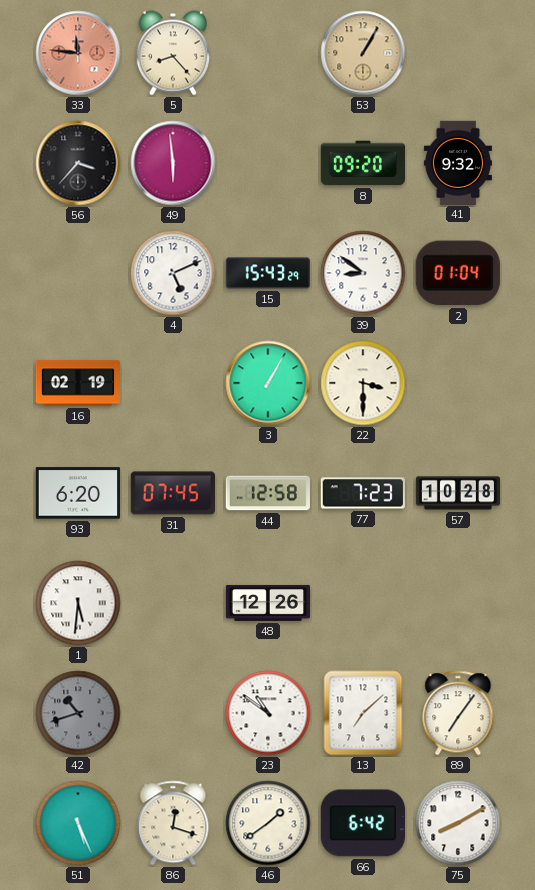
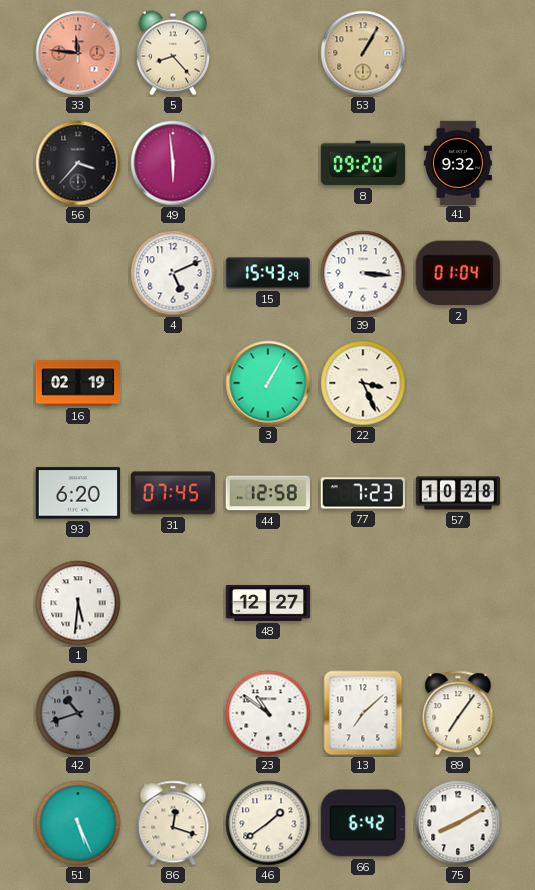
39: 8:51 -> 3:16
22: 3:30 -> 3:26
48: 12:26 -> 12:27
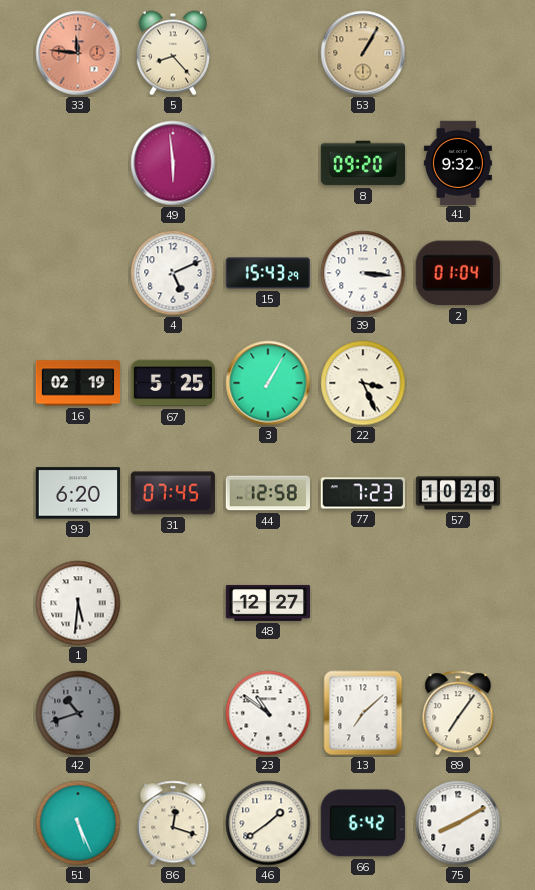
56: 3:37 -> none
67: none -> 5:25
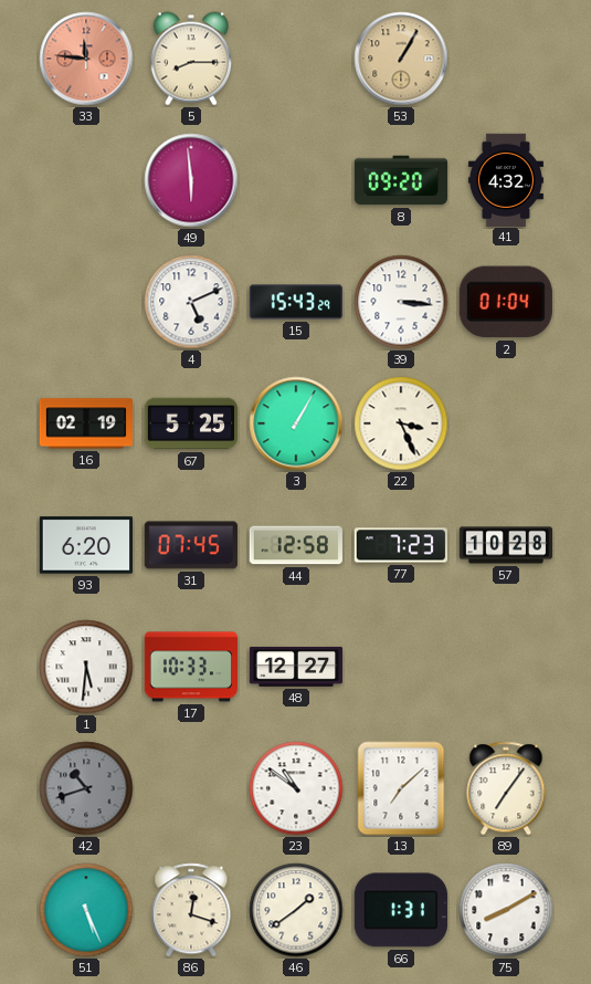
5: 8:23 -> 8:15
41: 9:32 -> 4:32
17: none -> 10:33
66: 6:42 -> 1:31
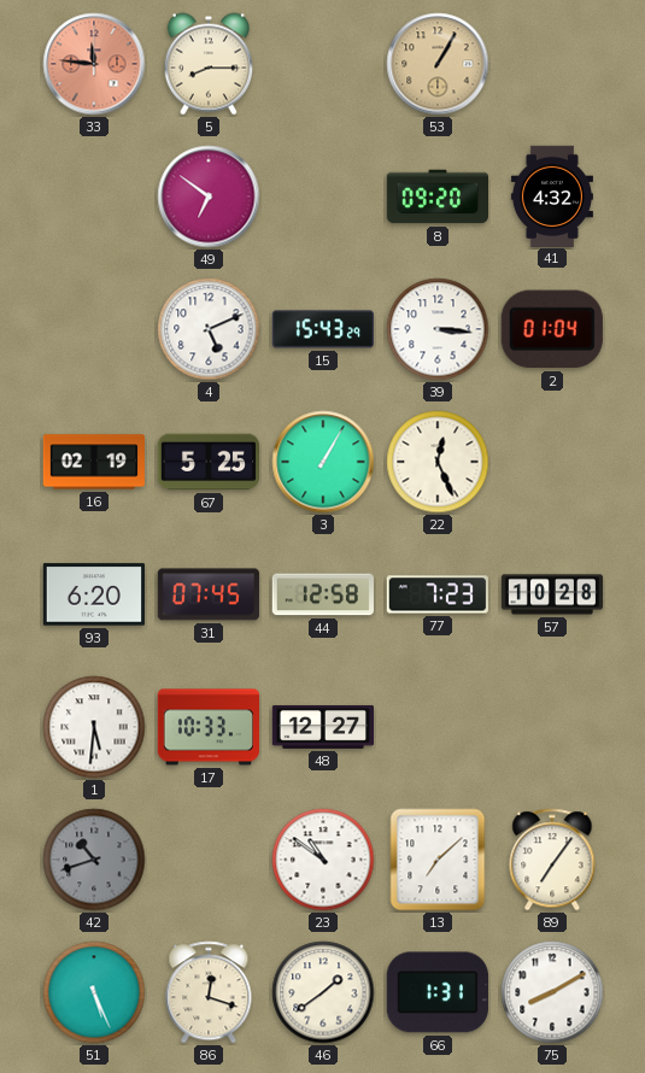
49: 5:59 -> 6:51
22: 3:26 -> 12:26
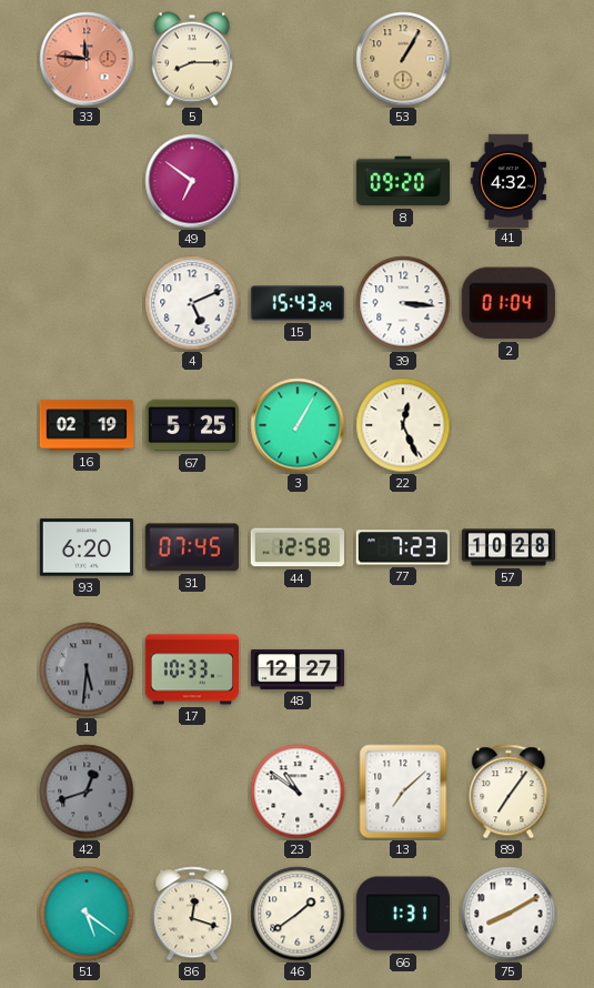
1 dial: white -> grey
42: 10:42 -> 12:42
51: 5:26 -> 5:21
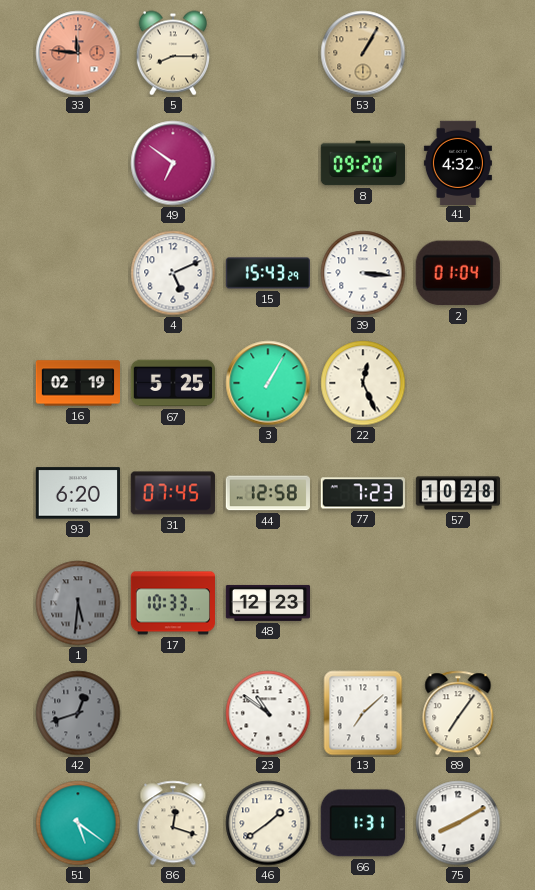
48: 12:27 -> 12:23
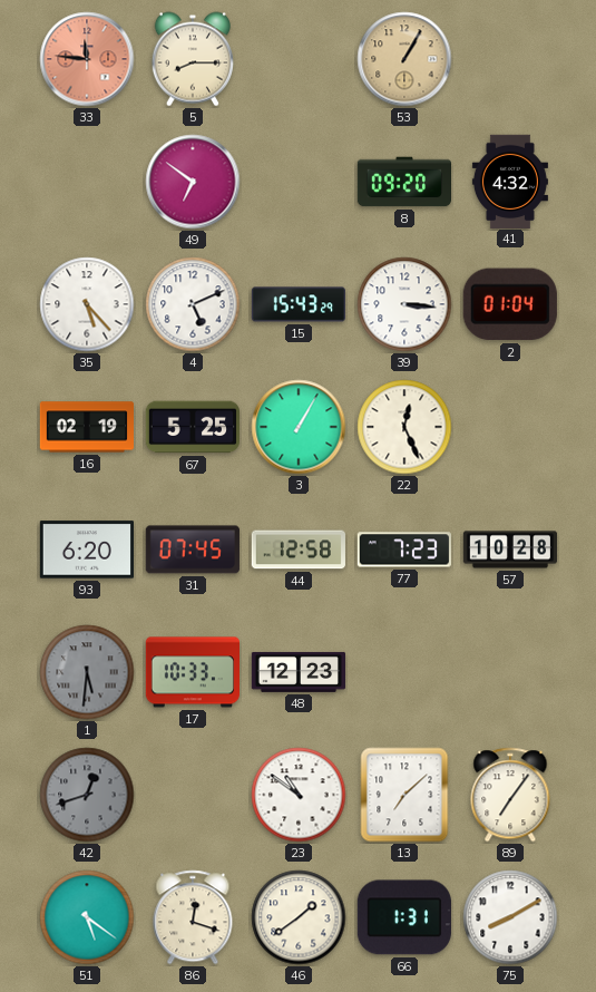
35: none -> 5:23
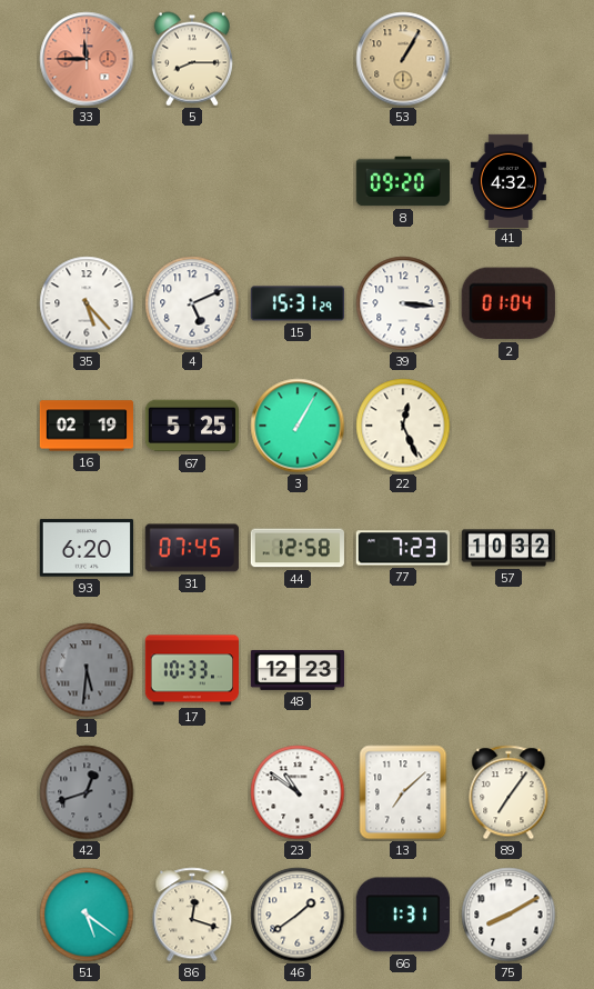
33: 11:46 -> 11:45
49: 6:51 -> none
15: 15:43 -> 15:31
57: 10:28 -> 10:32
